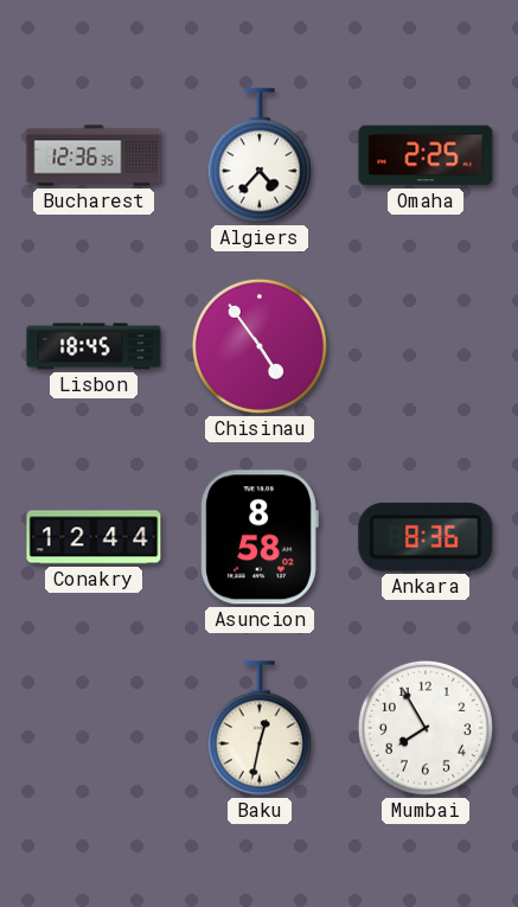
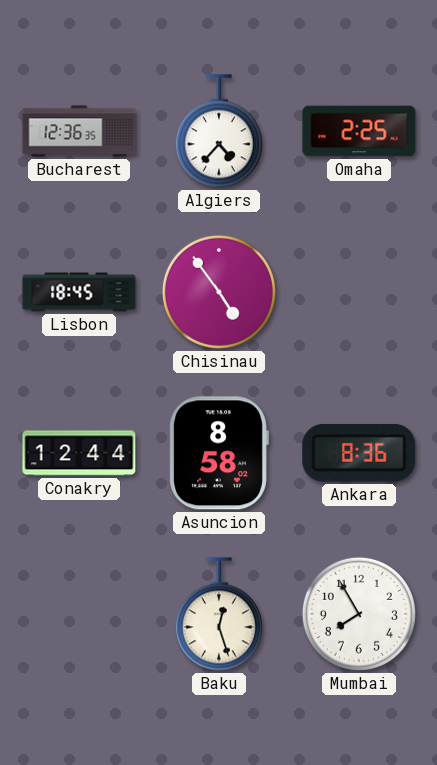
Baku: 12:32 -> 12:27
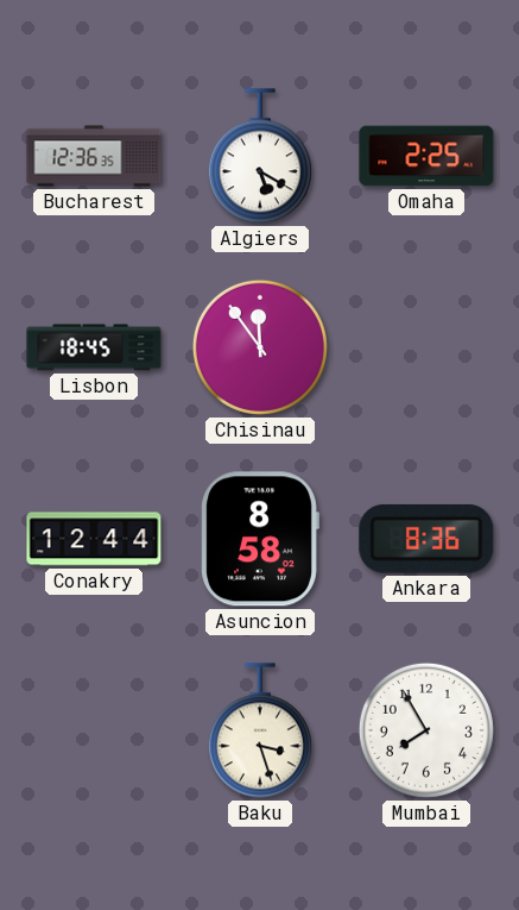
Algiers: 4:37 -> 5:20
Chisinau: 4:54 -> 11:54
Baku: 12:27 -> 3:27
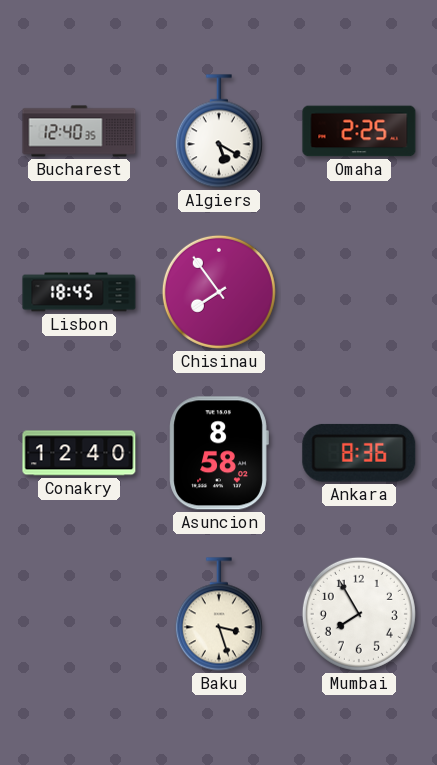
Bucharest: 12:36 -> 12:40
Chisinau: 11:54 -> 7:54
Conakry: 12:44 -> 12:40
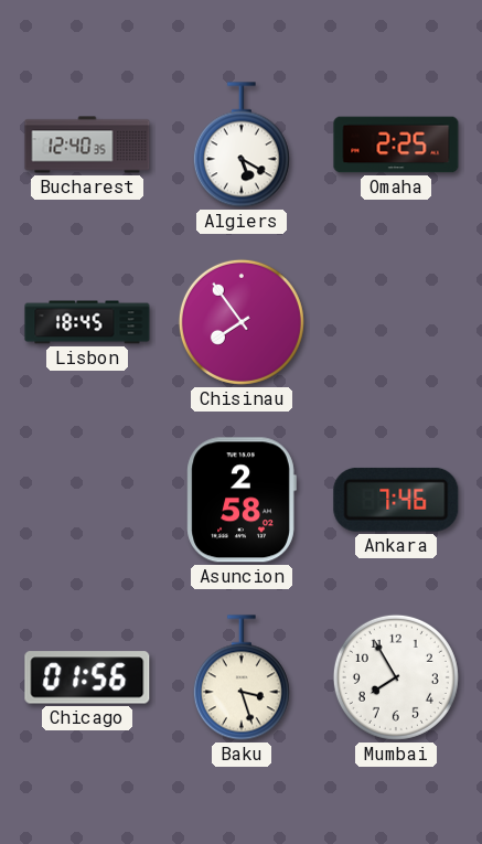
Conakry: 12:40 -> none
Asuncion: 8:58 -> 2:58
Ankara: 8:36 -> 7:46
Chicago: none -> 01:56
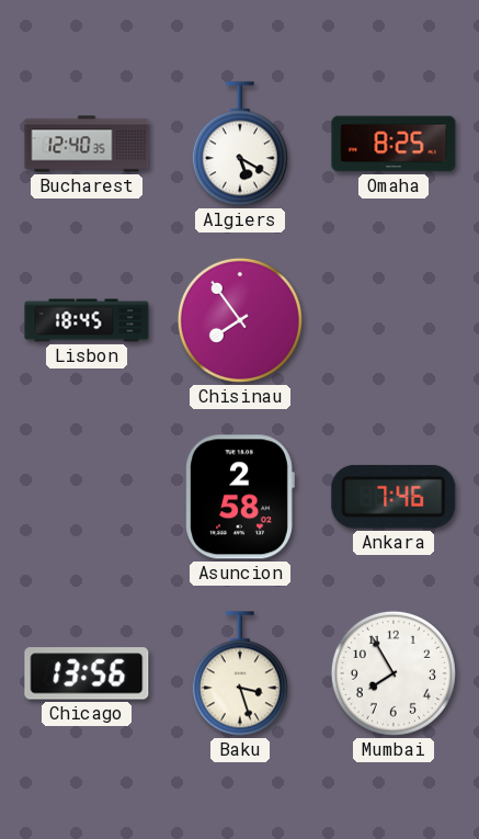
Omaha: 2:25 -> 8:25
Chicago: 01:56 -> 13:56
